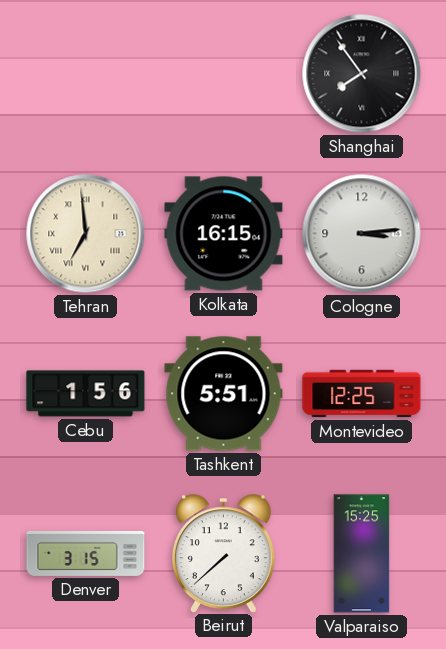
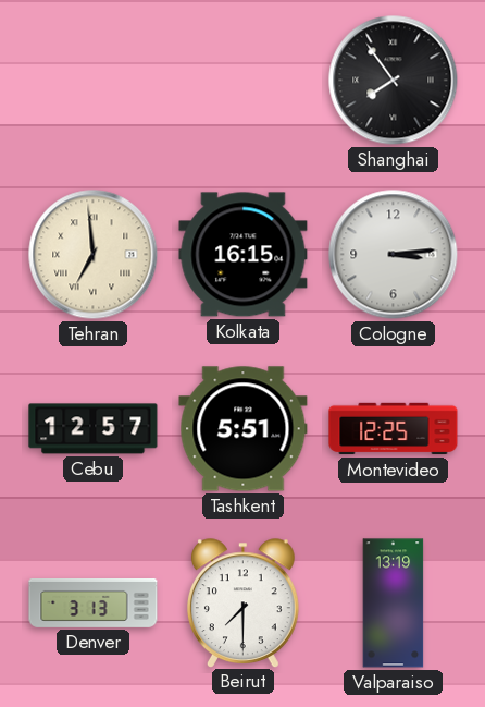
Cebu: 1:56 -> 12:57
Denver: 3:15 -> 3:13
Beirut: 7:38 -> 7:30
Valparaiso: 15:25 -> 13:19
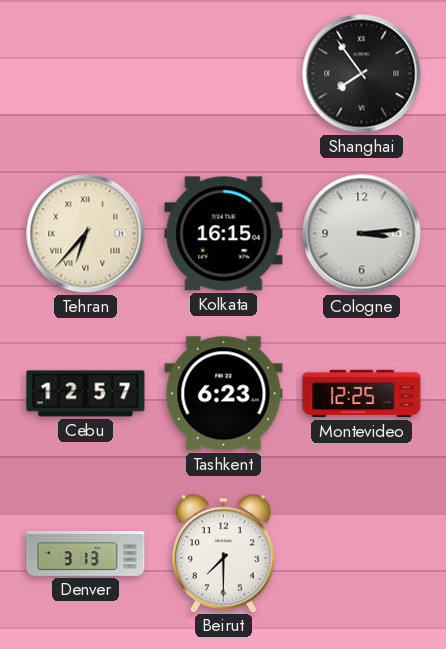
Tehran: 6:59 -> 6:37
Tashkent: 5:51 -> 6:23
Valparaiso: 13:19 -> none
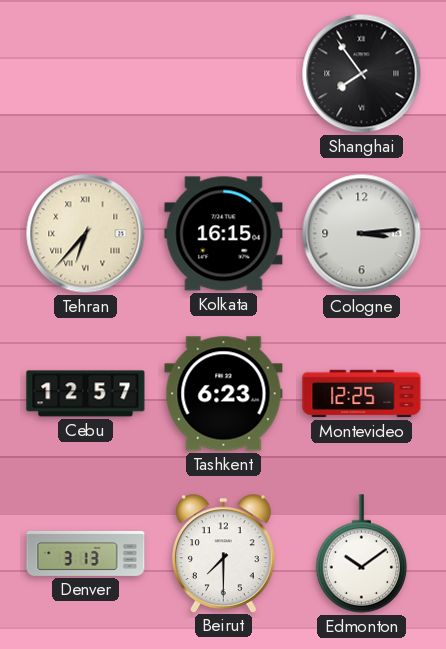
Edmonton: none -> 10:09
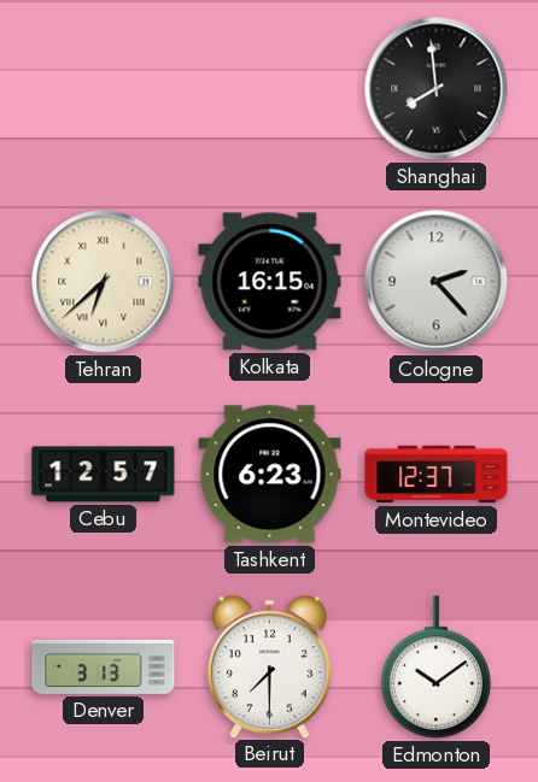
Shanghai: 7:54 -> 7:59
Tehran: 6:37 -> 6:38
Cologne: 3:14 -> 2:23
Montevideo: 12:25 -> 12:37
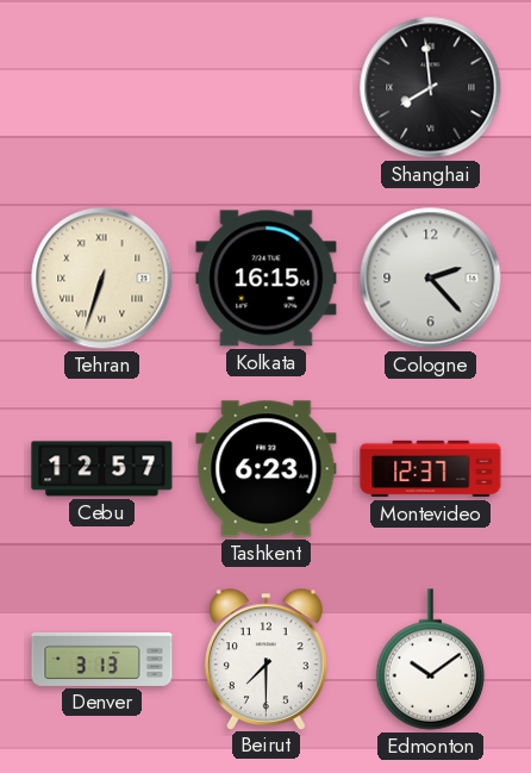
Tehran: 6:38 -> 6:33
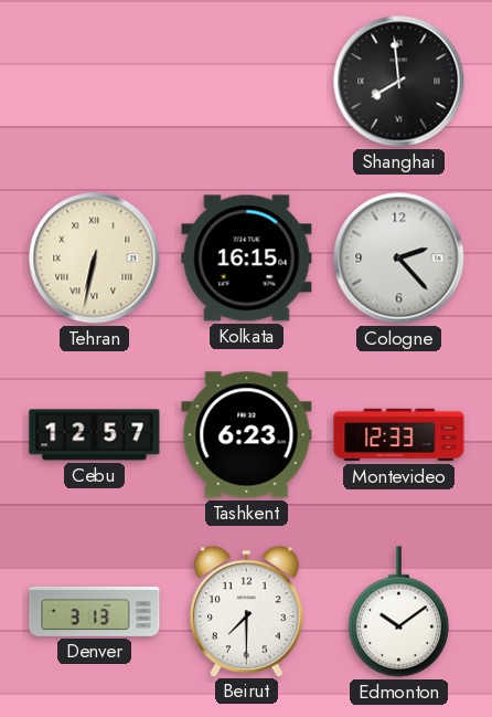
Tehran: 6:33 -> 6:32
Montevideo: 12:37 -> 12:33
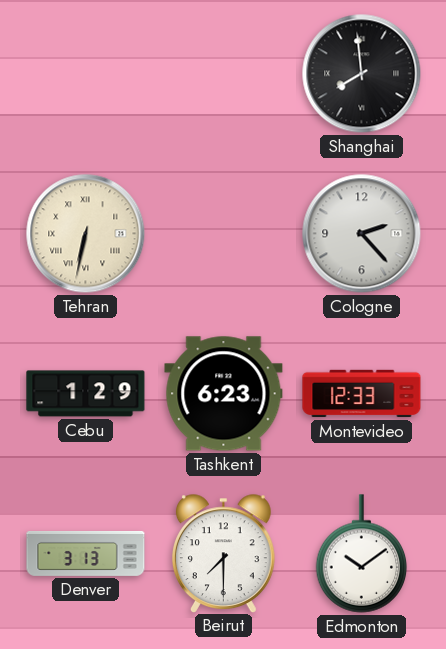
Kolkata: 16:15 -> none
Cebu: 12:57 -> 1:29
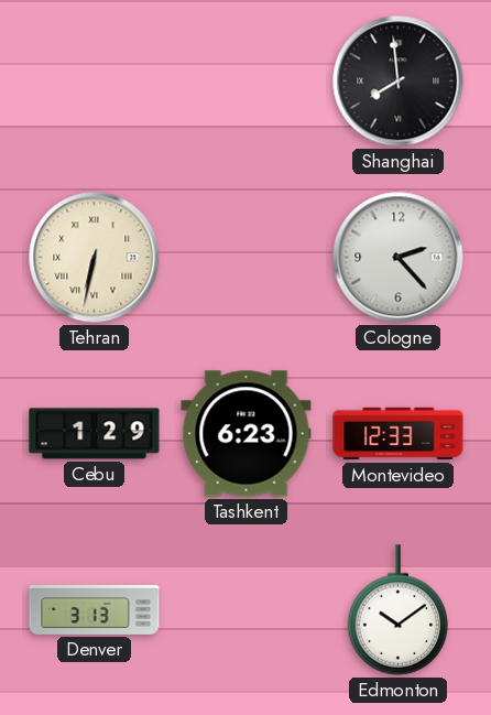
Beirut: 7:30 -> none
